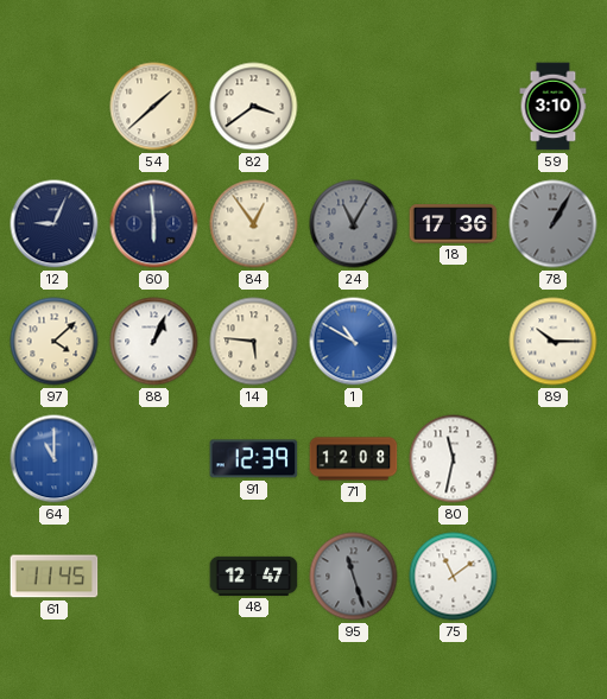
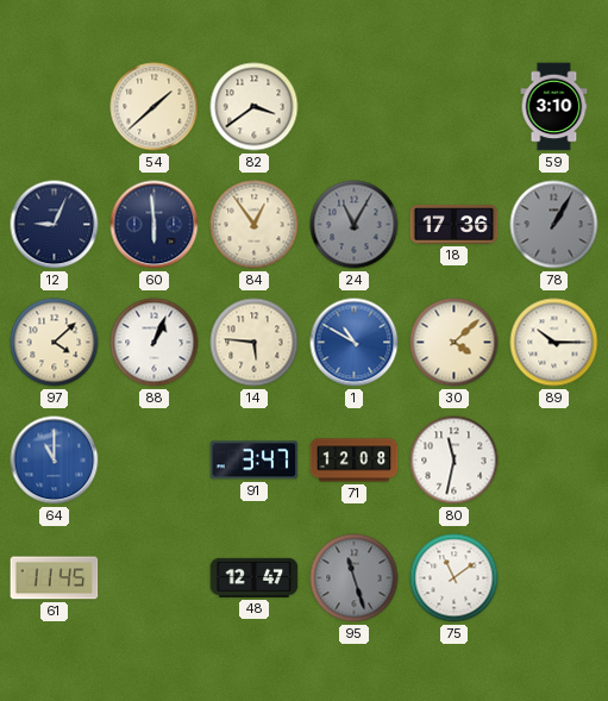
30: none -> 4:08
91: 12:39 -> 3:47
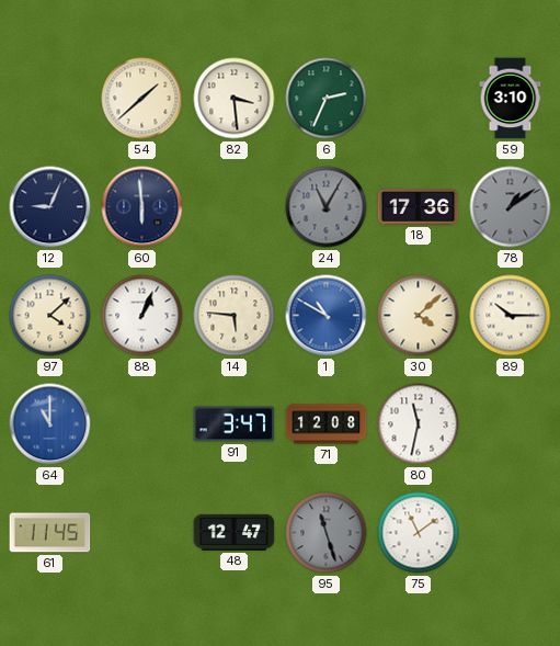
82: 3:39 -> 3:29
6: none -> 2:34
84: 12:54 -> none
78: 1:05 -> 1:09
